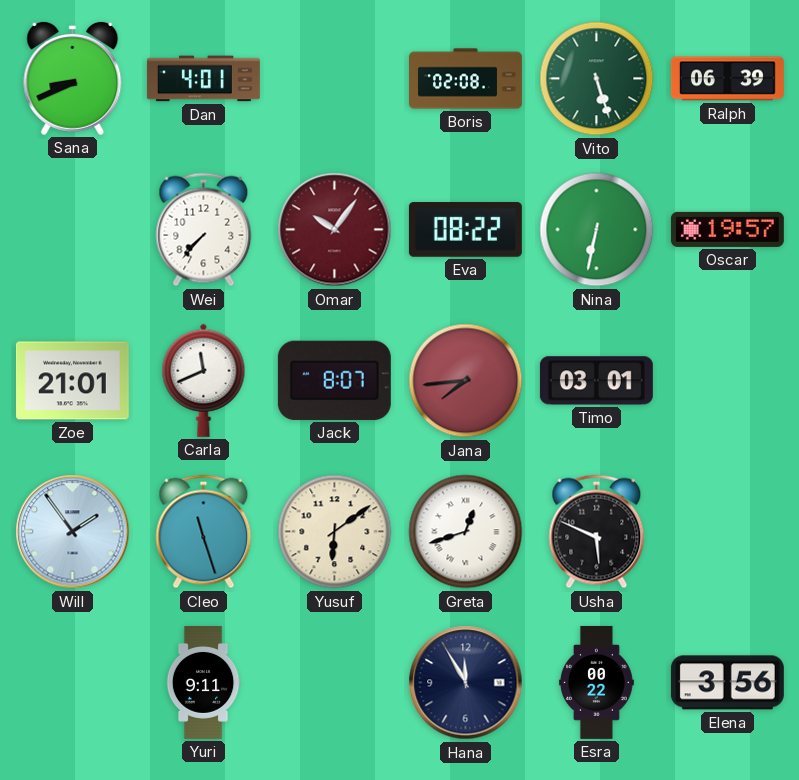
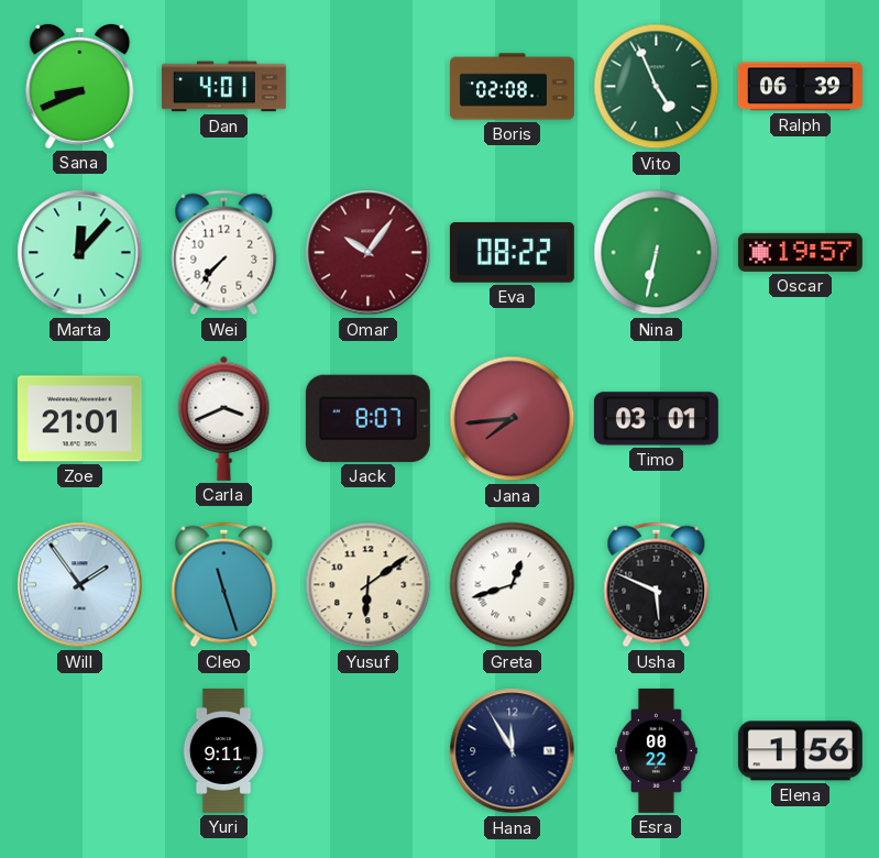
Vito: 5:27 -> 4:56
Marta: none -> 12:07
Carla: 11:41 -> 3:41
Elena: 3:56 -> 1:56
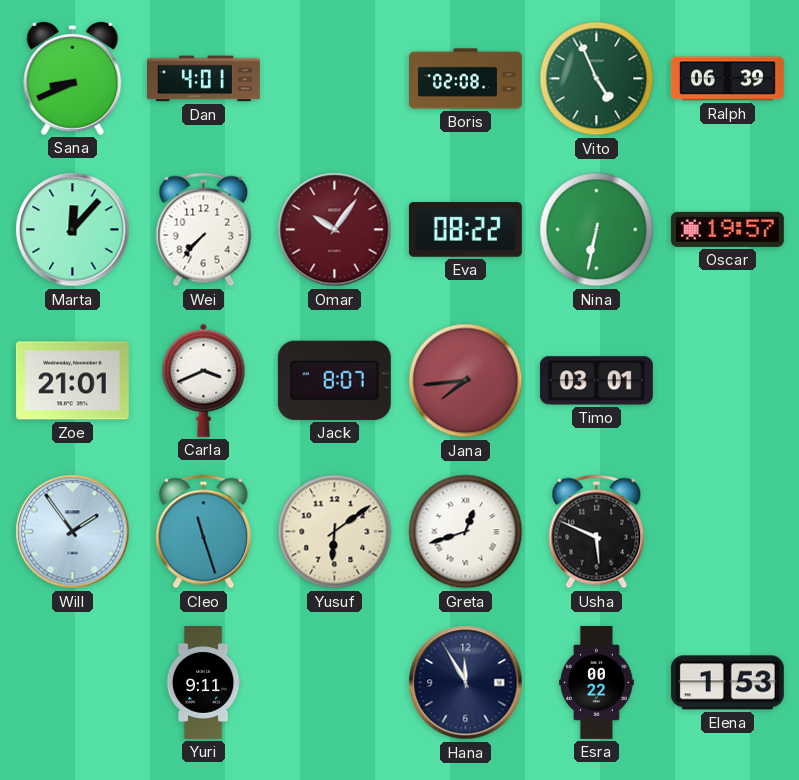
Elena: 1:56 -> 1:53
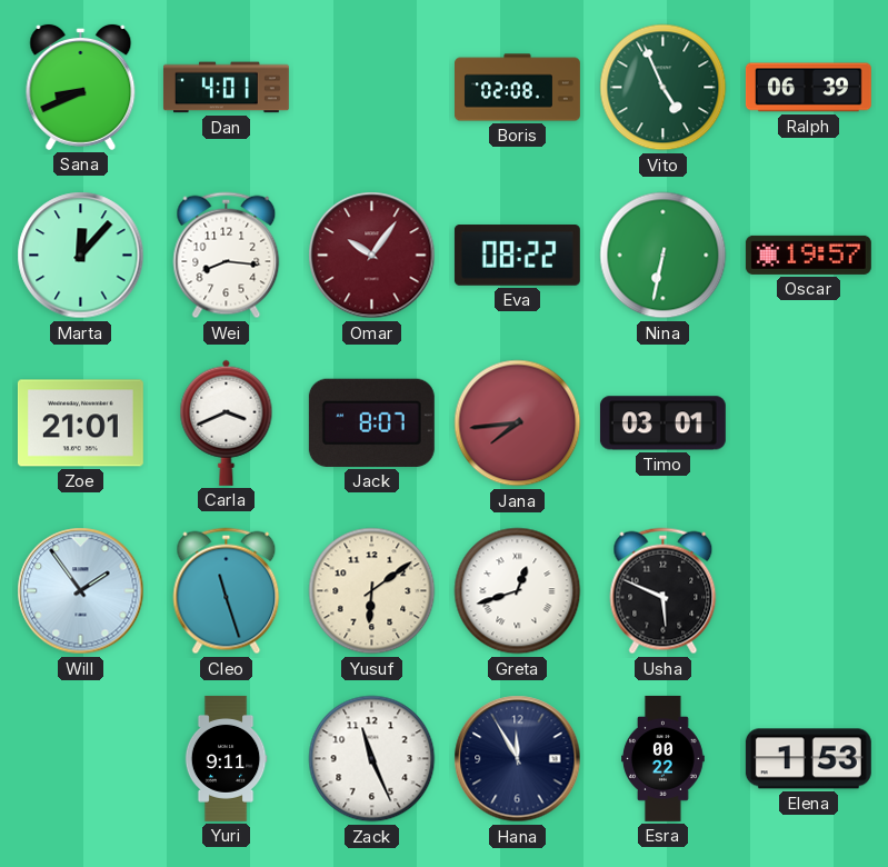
Wei: 7:37 -> 8:16
Zack: none -> 11:26
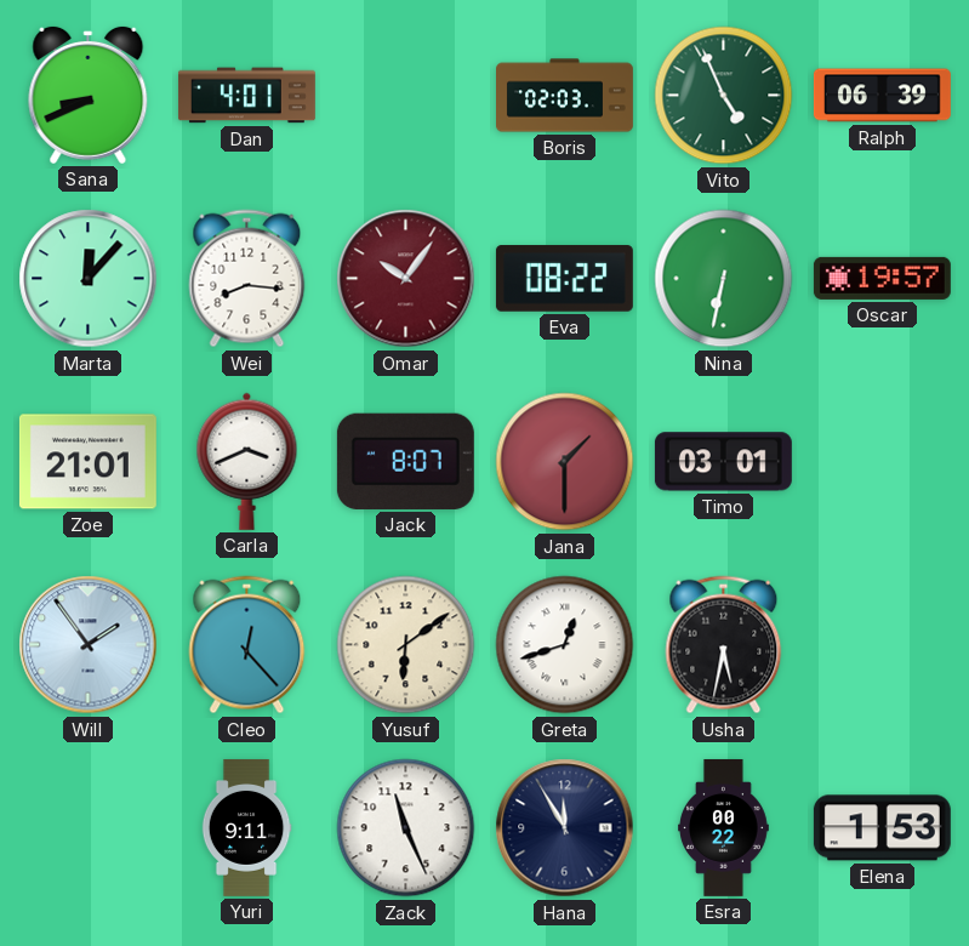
Boris: 02:08 -> 02:03
Jana: 7:44 -> 1:30
Cleo: 11:27 -> 12:23
Usha: 5:49 -> 5:32
